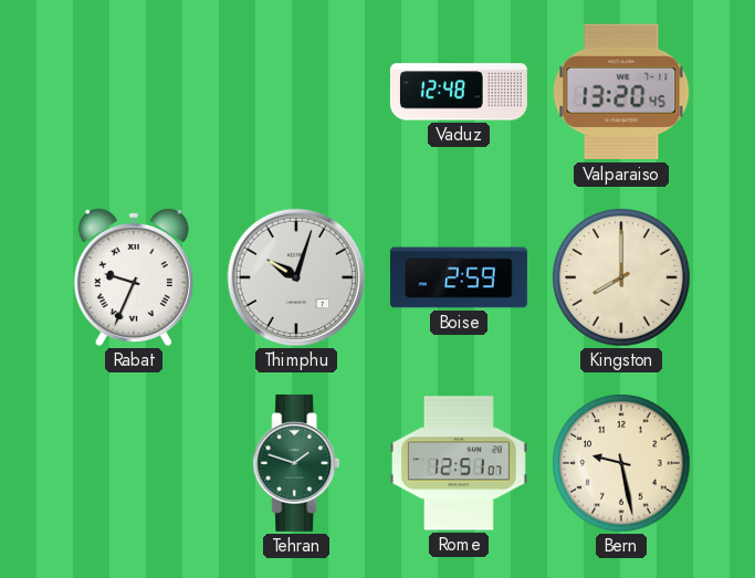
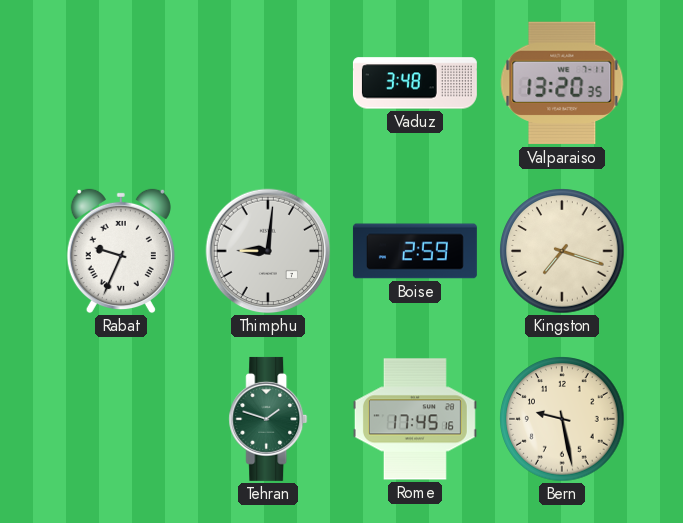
Vaduz: 12:48 -> 3:48
Valparaiso: 13:20:45 -> 13:20:35
Thimphu: 10:03 -> 9:01
Kingston: 8:00 -> 7:18
Rome: 12:51 -> 17:45
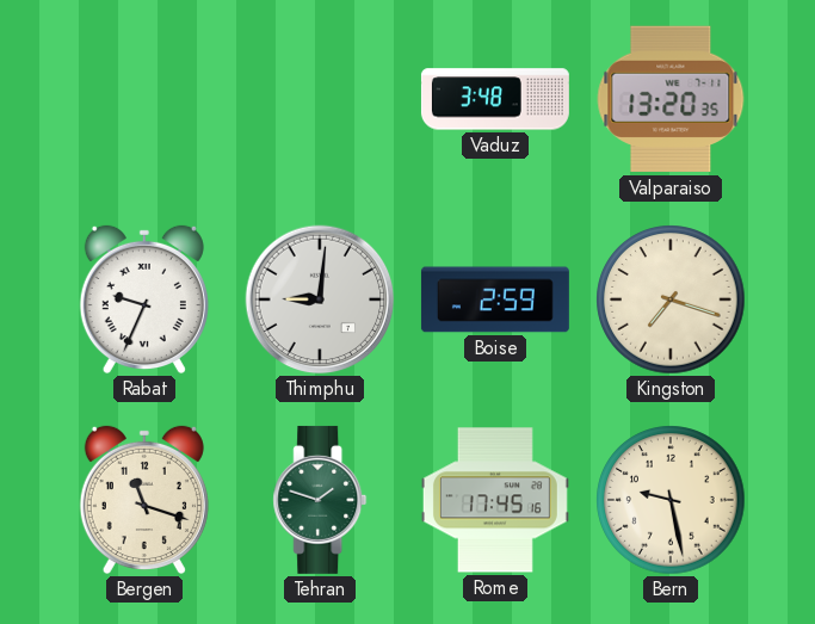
Bergen: none -> 11:18
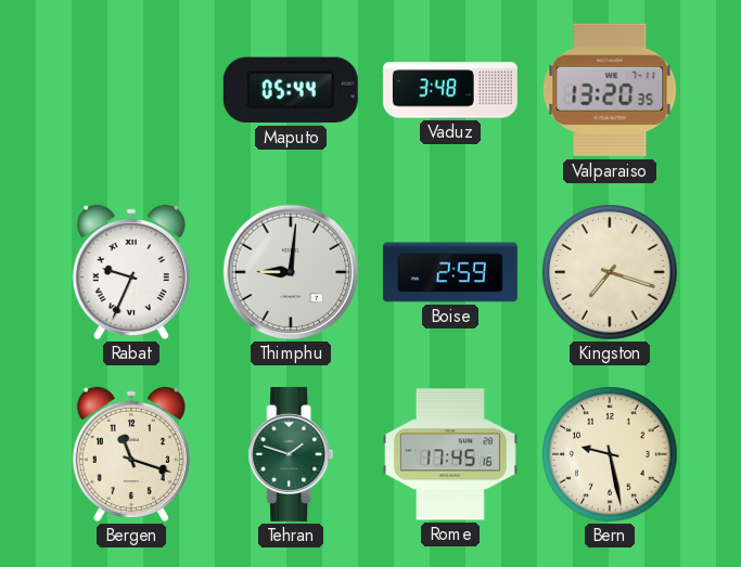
Maputo: none -> 05:44
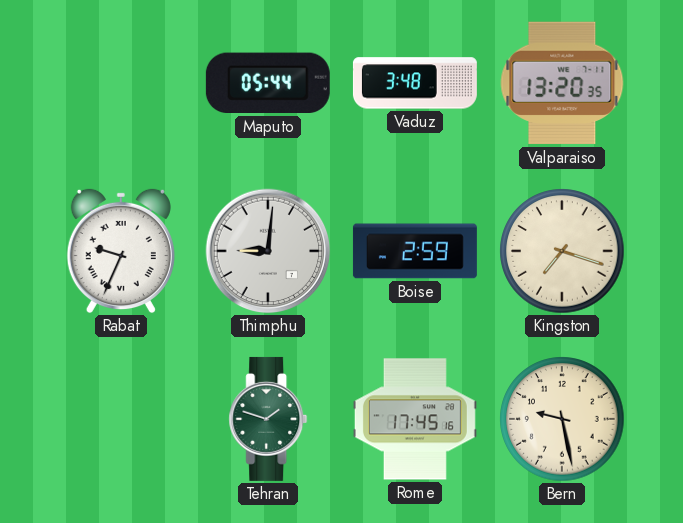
Bergen: 11:18 -> none
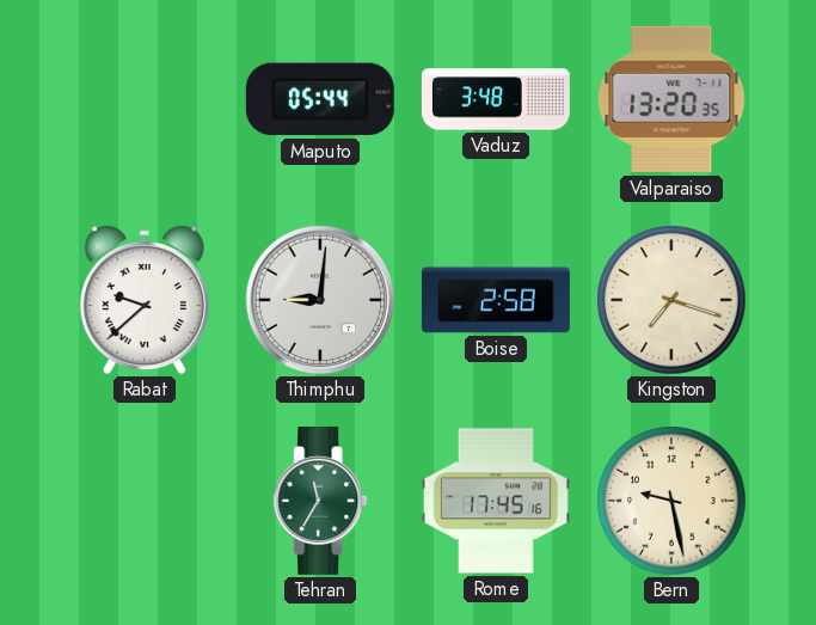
Rabat: 9:34 -> 9:38
Boise: 2:59 -> 2:58
Tehran: 1:48 -> 11:35
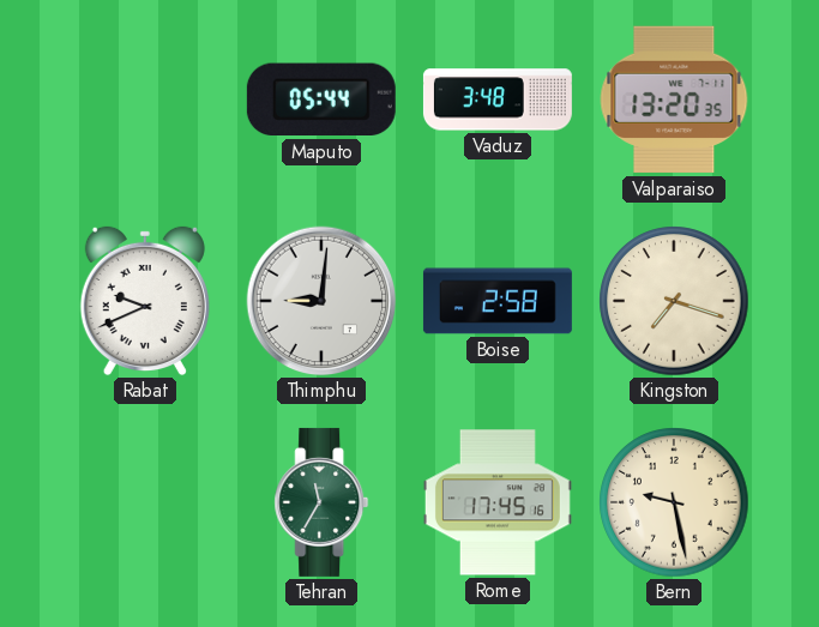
Rabat: 9:38 -> 9:41
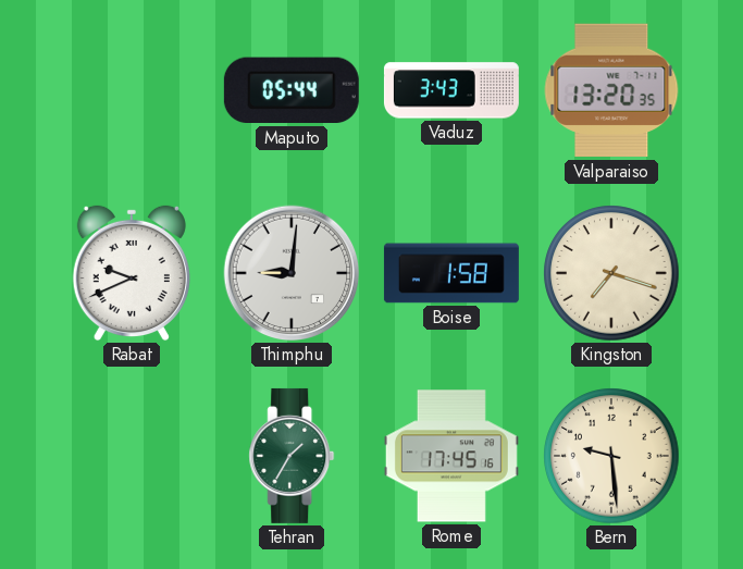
Vaduz: 3:48 -> 3:43
Boise: 2:58 -> 1:58
Tehran: 11:35 -> 1:35
Bern: 9:28 -> 9:29
